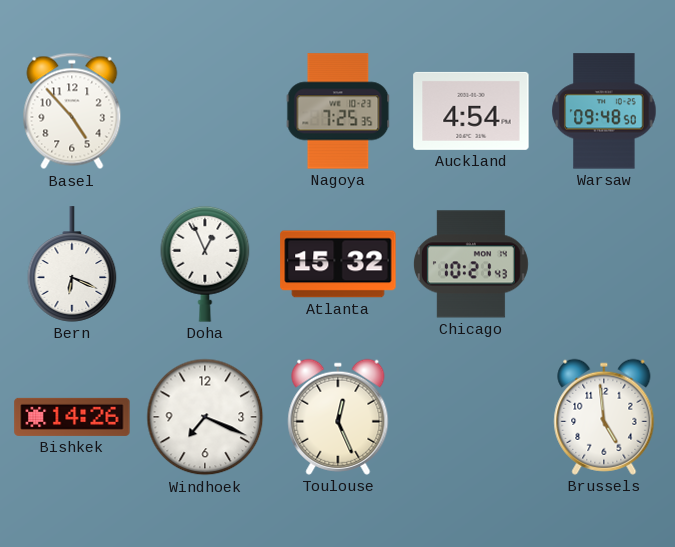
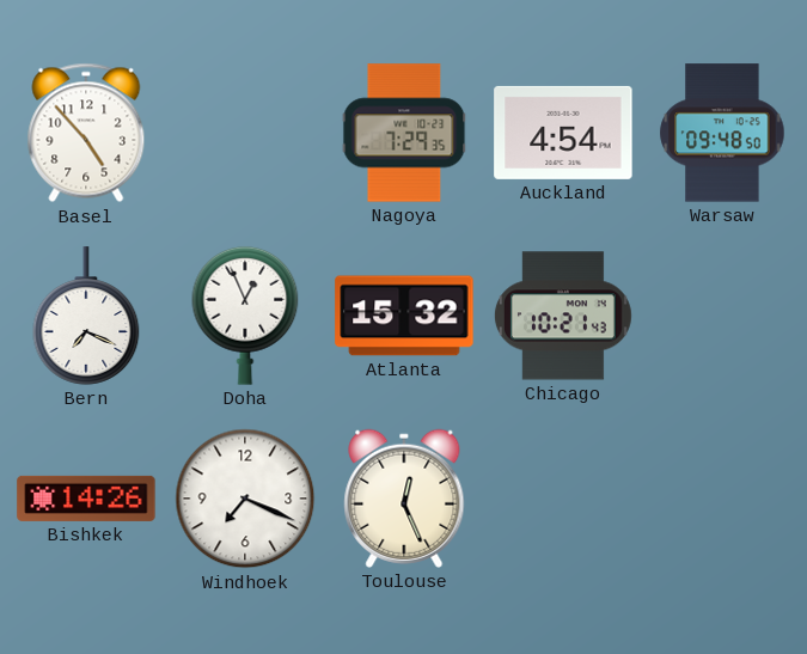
Nagoya: 7:25 -> 7:29
Bern: 6:19 -> 7:19
Brussels: 4:59 -> none
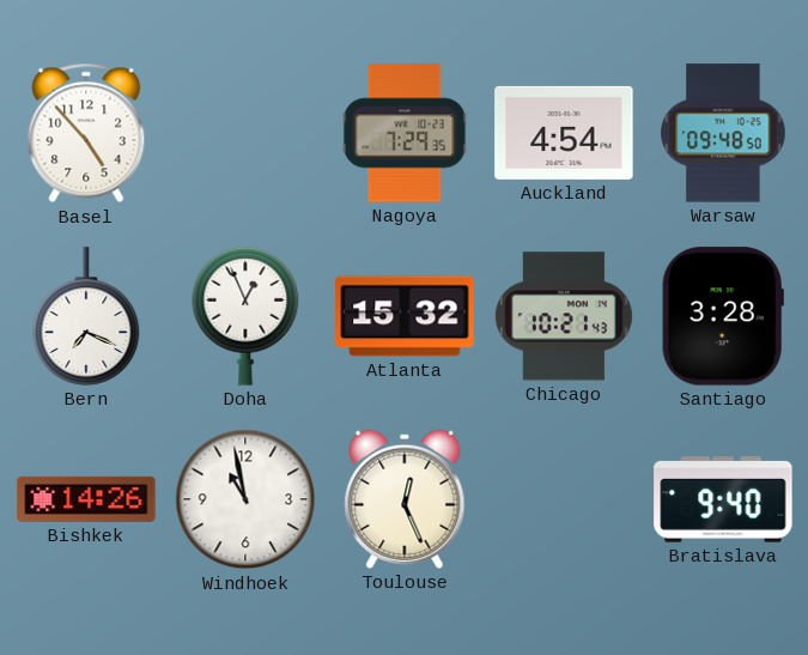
Santiago: none -> 3:28
Windhoek: 7:19 -> 10:58
Bratislava: none -> 9:40
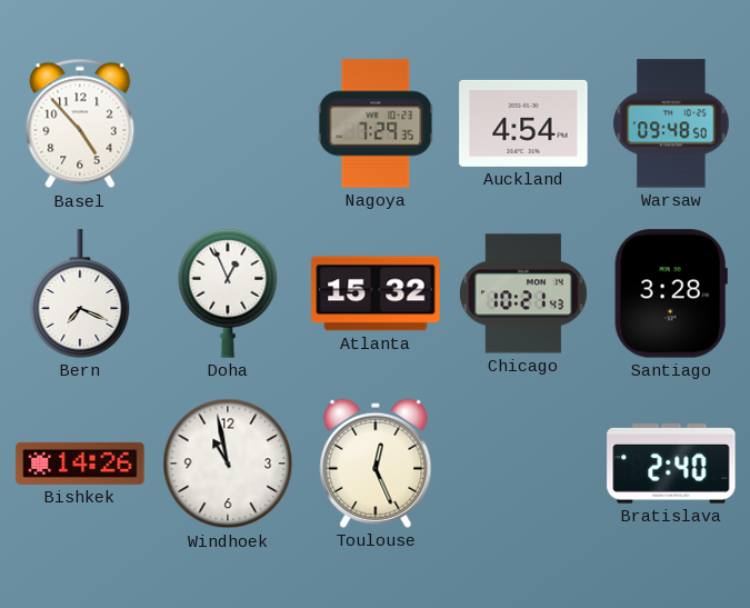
Bratislava: 9:40 -> 2:40
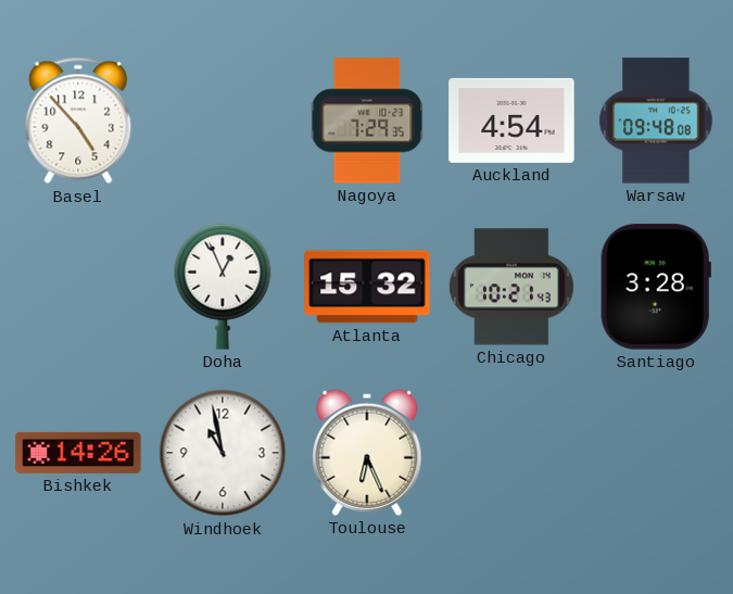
Warsaw: 09:48:50 -> 09:48:08
Bern: 7:19 -> none
Toulouse: 12:26 -> 6:26
Bratislava: 2:40 -> none
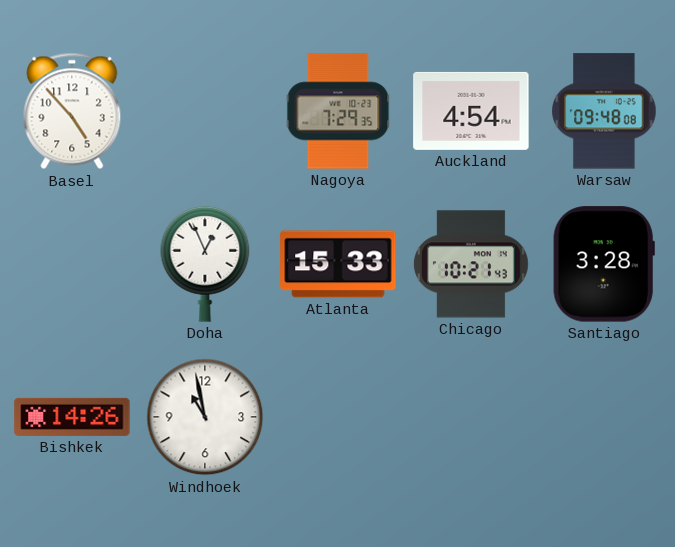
Atlanta: 15:32 -> 15:33
Toulouse: 6:26 -> none
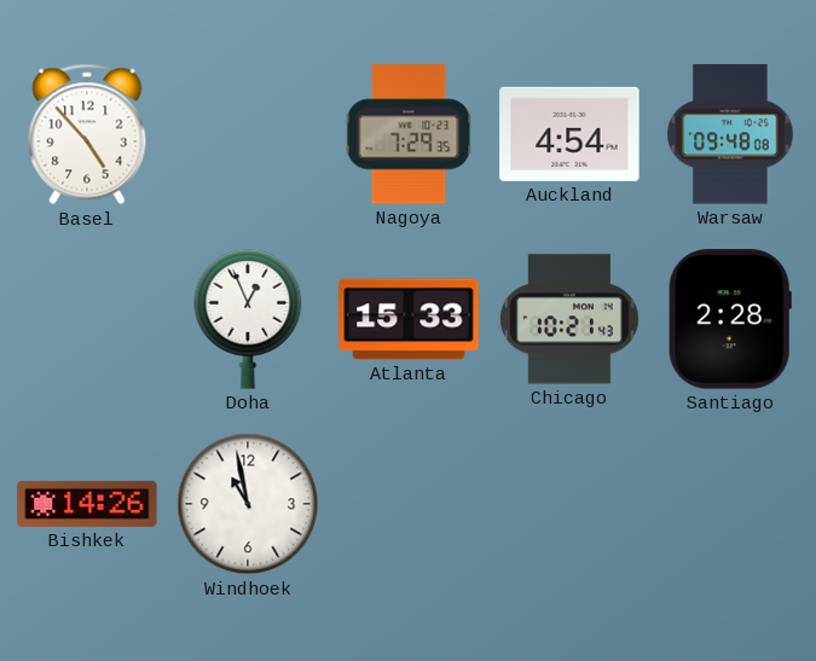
Santiago: 3:28 -> 2:28
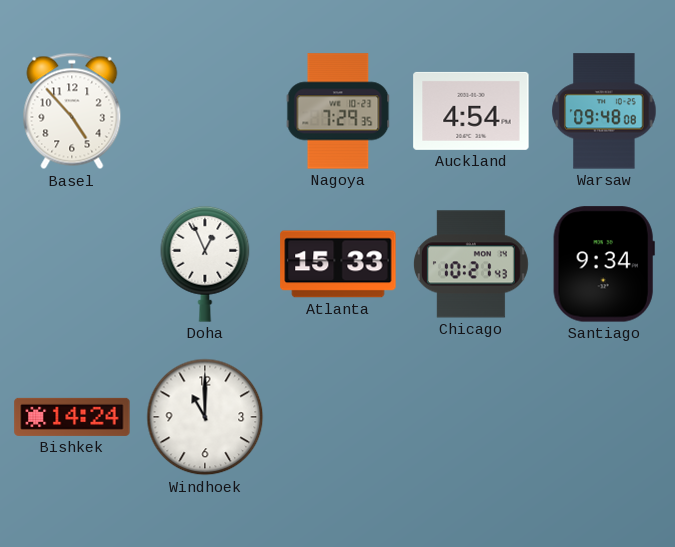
Santiago: 2:28 -> 9:34
Bishkek: 14:26 -> 14:24
Windhoek: 10:58 -> 11:00
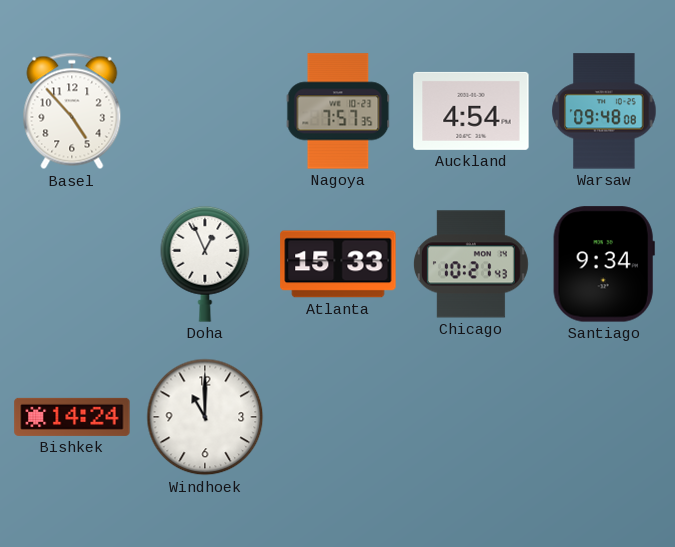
Nagoya: 7:29 -> 7:57
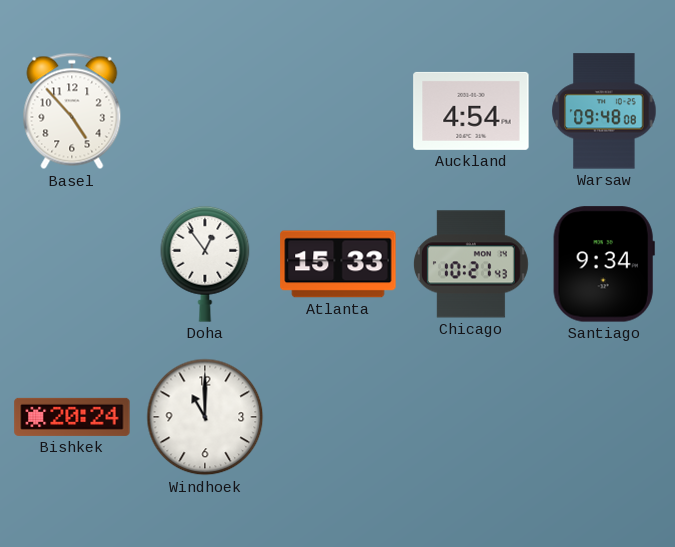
Nagoya: 7:57 -> none
Doha: 12:56 -> 12:54
Bishkek: 14:24 -> 20:24
